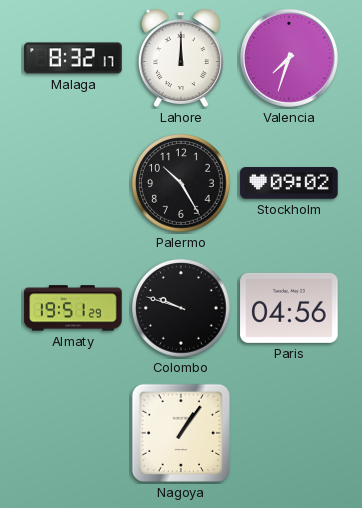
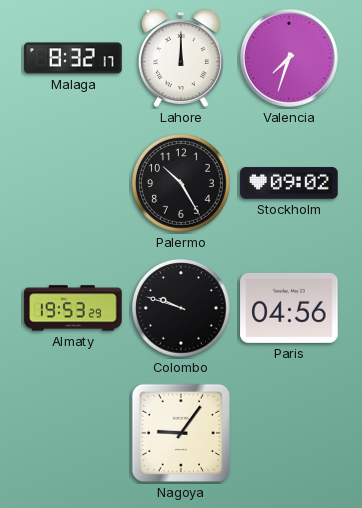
Almaty: 19:51 -> 19:53
Nagoya: 1:06 -> 9:06
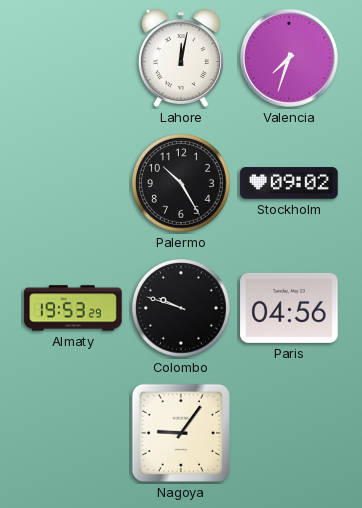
Malaga: 8:32 -> none
Lahore: 12:00 -> 12:02
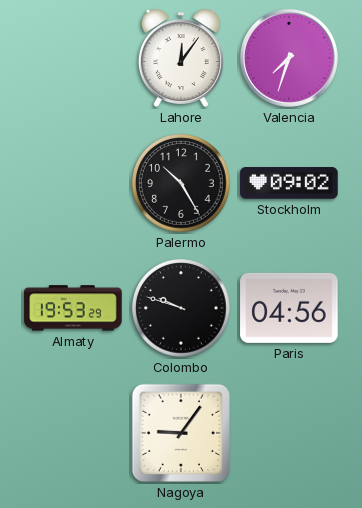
Lahore: 12:02 -> 12:06
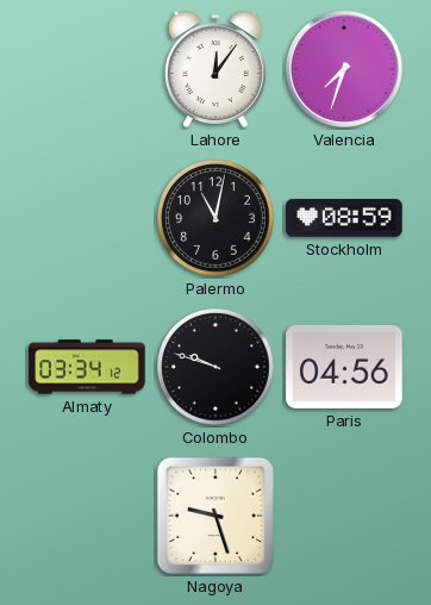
Palermo: 10:25 -> 11:02
Stockholm: 09:02 -> 08:59
Almaty: 19:53 -> 03:34
Nagoya: 9:06 -> 9:27
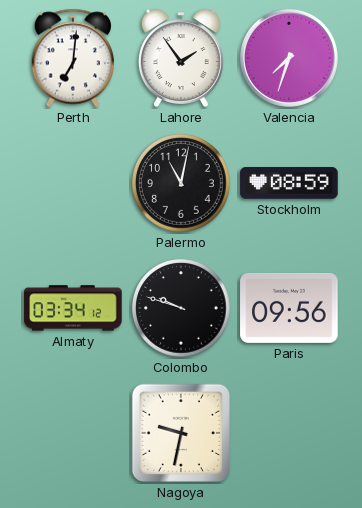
Perth: none -> 7:01
Lahore: 12:06 -> 1:54
Paris: 04:56 -> 09:56
Nagoya: 9:27 -> 9:32
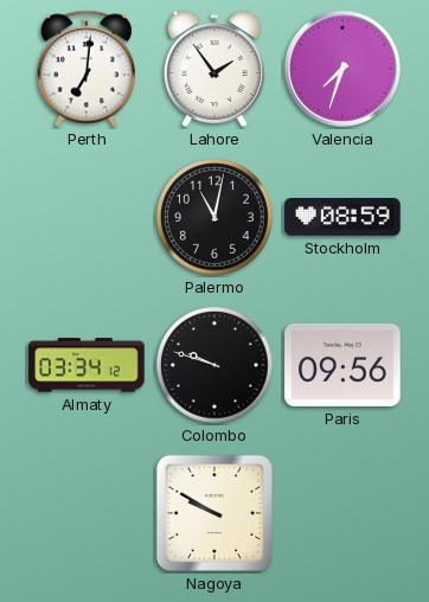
Nagoya: 9:32 -> 9:50
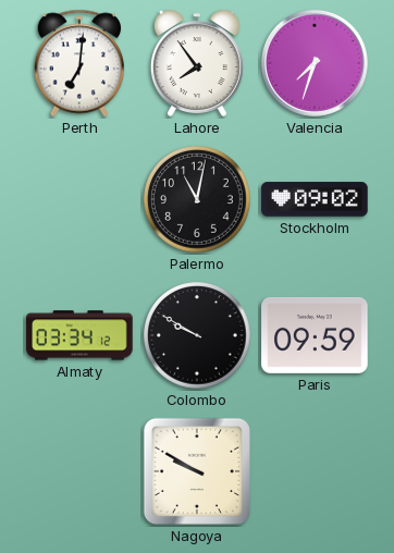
Lahore: 1:54 -> 7:54
Stockholm: 08:59 -> 09:02
Colombo: 9:48 -> 9:50
Paris: 09:56 -> 09:59
